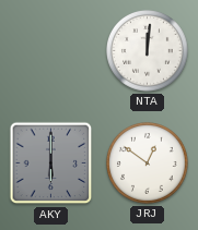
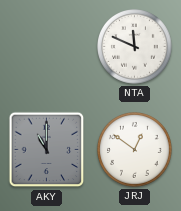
NTA: 12:01 -> 11:49
AKY: 6:00 -> 11:00
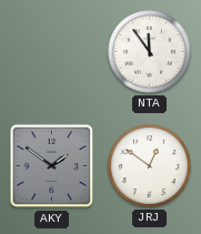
NTA: 11:49 -> 11:54
AKY: 11:00 -> 1:51
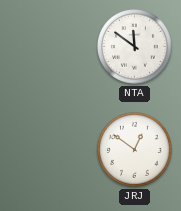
NTA: 11:54 -> 11:51
AKY: 1:51 -> none
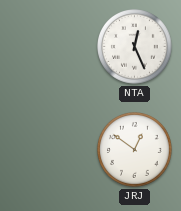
NTA: 11:51 -> 12:26
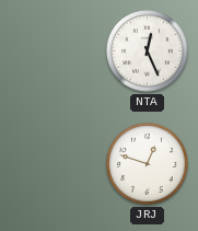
JRJ: 12:51 -> 12:48
